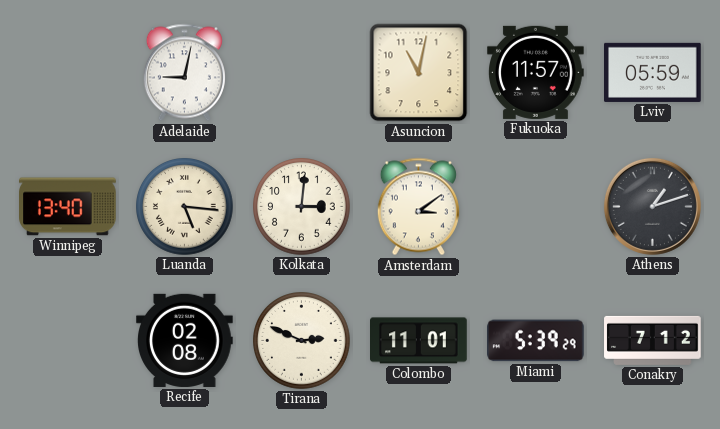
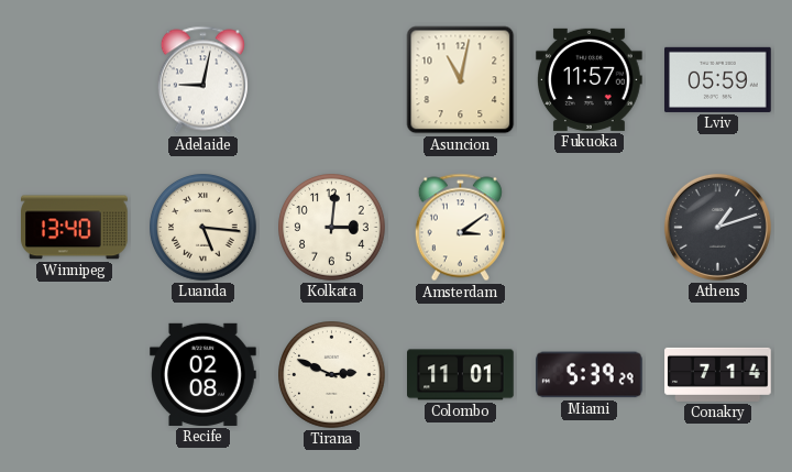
Conakry: 7:12 -> 7:14
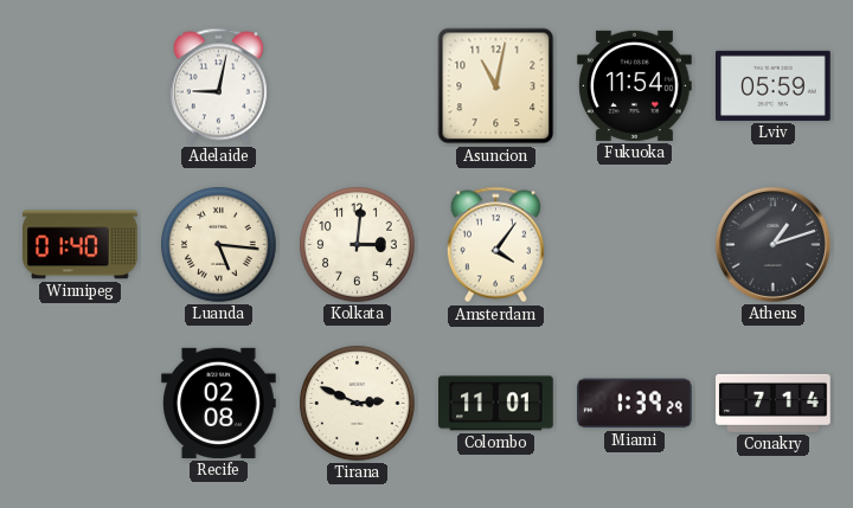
Fukuoka: 11:57 -> 11:54
Winnipeg: 13:40 -> 01:40
Amsterdam: 3:09 -> 4:06
Miami: 5:39 -> 1:39
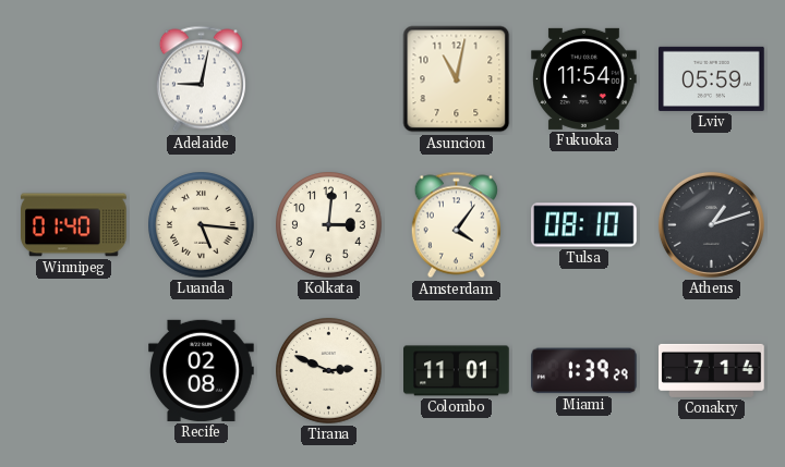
Tulsa: none -> 08:10
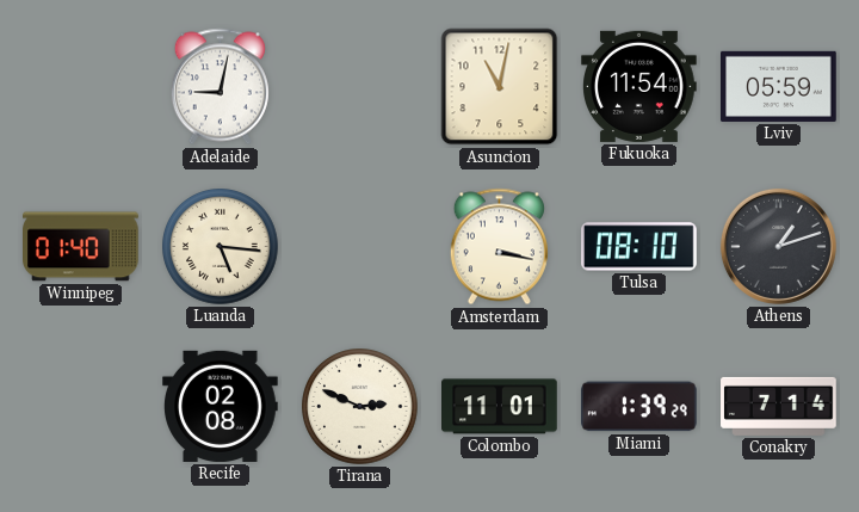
Kolkata: 3:01 -> none
Amsterdam: 4:06 -> 3:17
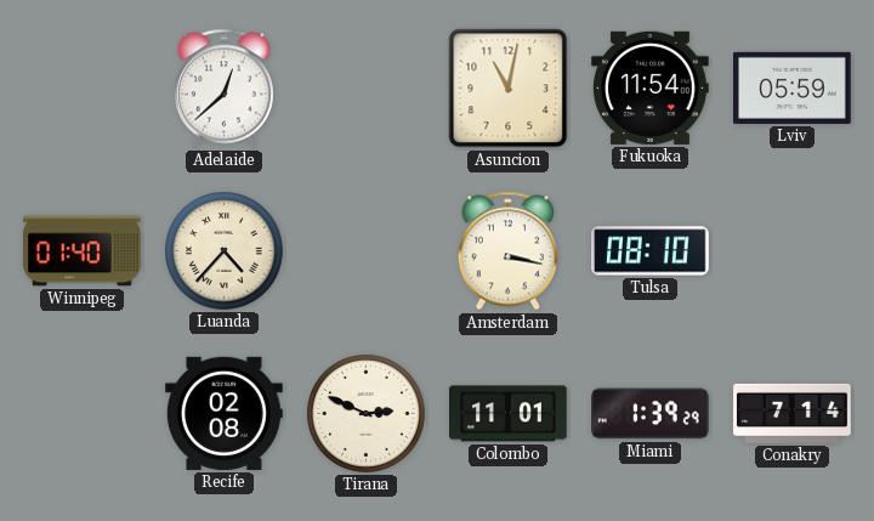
Adelaide: 9:02 -> 12:38
Luanda: 5:16 -> 4:37
Athens: 1:12 -> none
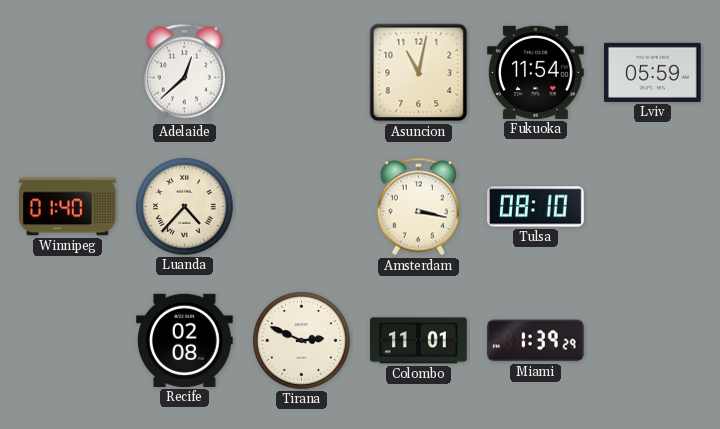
Conakry: 7:14 -> none
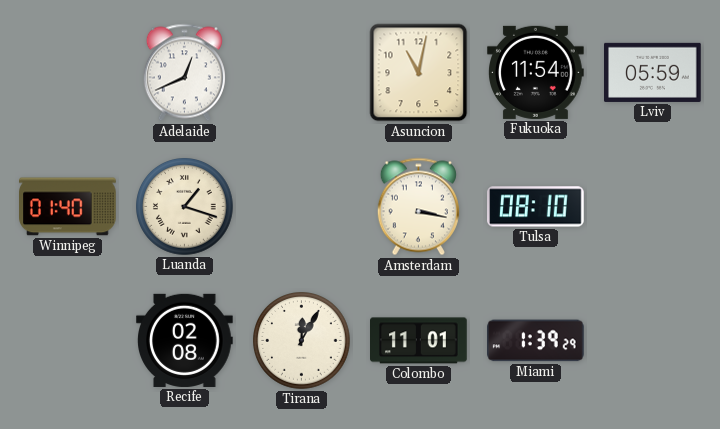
Adelaide: 12:38 -> 12:41
Luanda: 4:37 -> 1:18
Tirana: 2:49 -> 12:05
